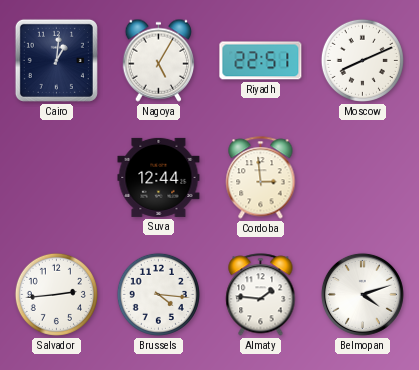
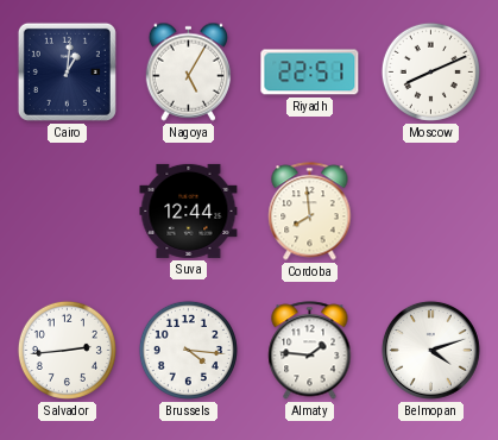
Cordoba: 2:59 -> 7:59
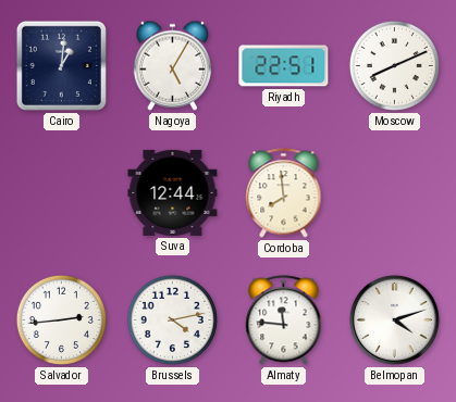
Brussels: 4:16 -> 4:13
Almaty: 1:46 -> 11:46
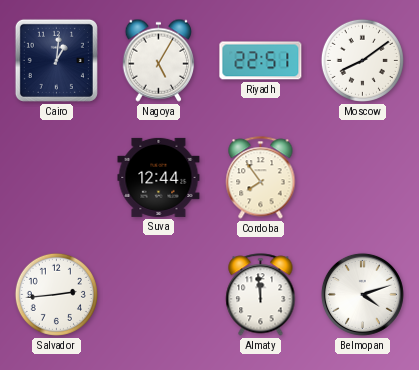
Moscow: 8:11 -> 8:09
Cordoba: 7:59 -> 7:54
Brussels: 4:13 -> none
Almaty: 11:46 -> 11:59
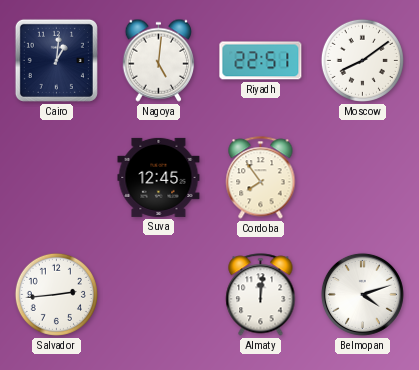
Nagoya: 5:05 -> 5:01
Suva: 12:44 -> 12:45
Almaty: 11:59 -> 12:01
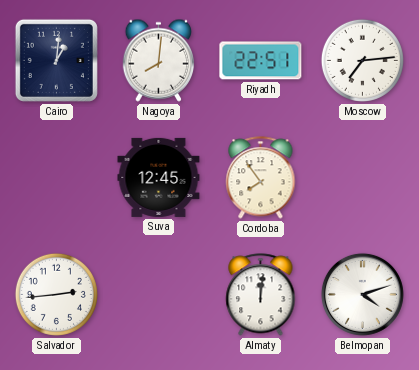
Nagoya: 5:01 -> 8:01
Moscow: 8:09 -> 7:14
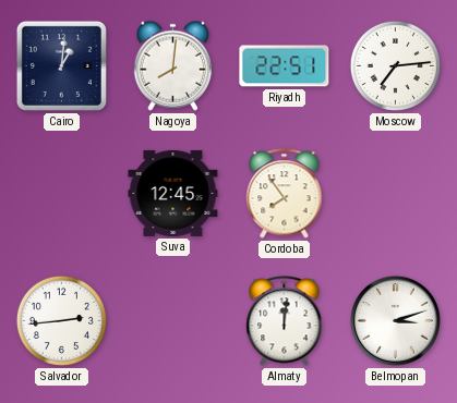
Belmopan: 4:12 -> 3:12
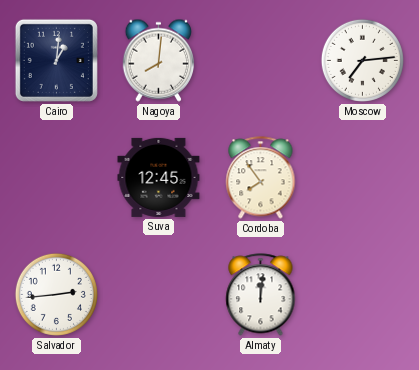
Riyadh: 22:51 -> none
Belmopan: 3:12 -> none
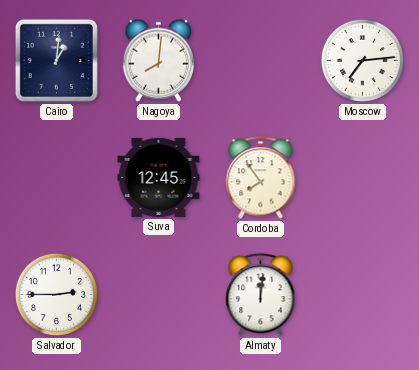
Salvador: 2:44 -> 2:45
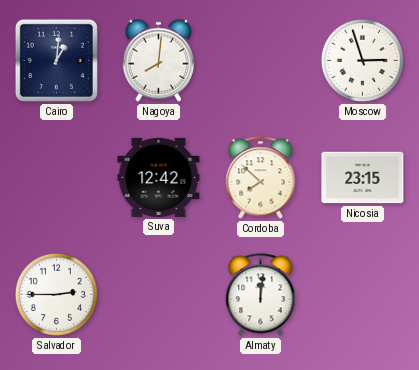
Moscow: 7:14 -> 2:57
Suva: 12:45 -> 12:42
Cordoba: 7:54 -> 7:52
Nicosia: none -> 23:15
